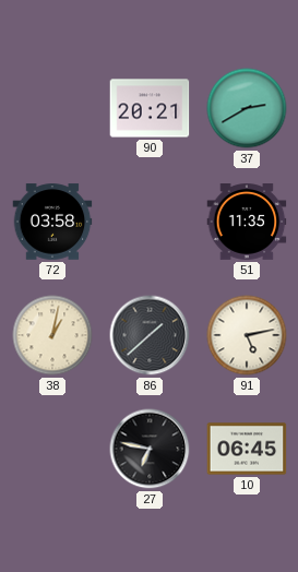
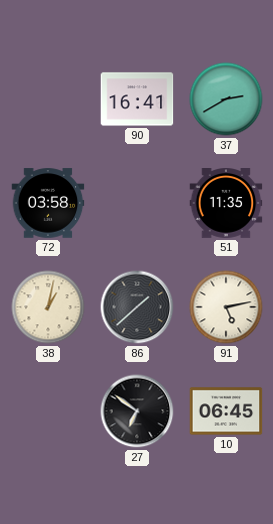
90: 20:21 -> 16:41
27: 6:47 -> 6:51
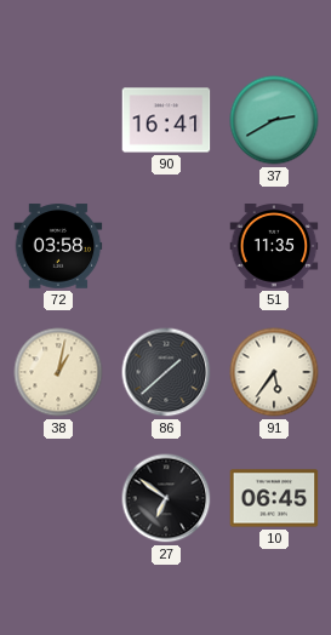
91: 5:13 -> 5:36
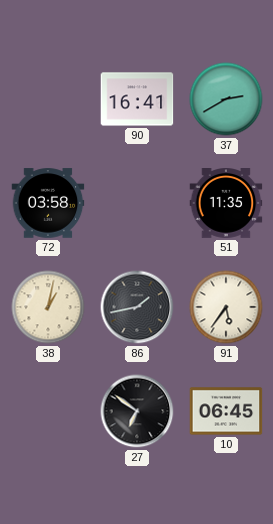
86: 1:38 -> 1:43
